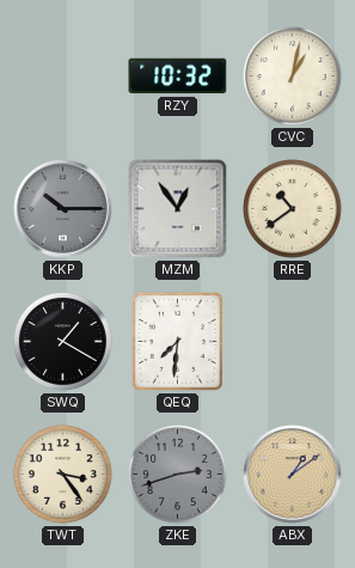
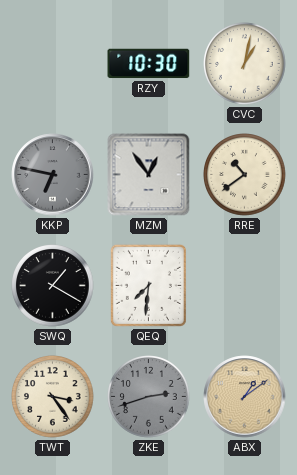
RZY: 10:32 -> 10:30
KKP: 10:15 -> 6:47
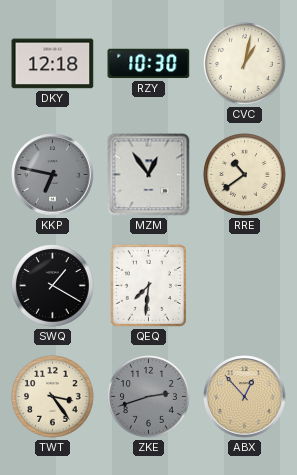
DKY: none -> 12:18
ABX: 1:09 -> 12:53
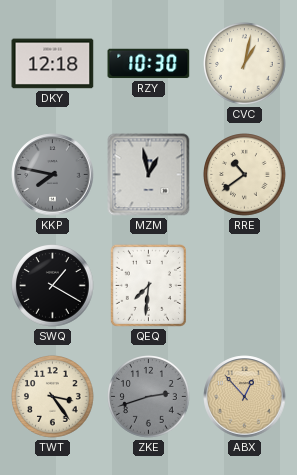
KKP: 6:47 -> 7:47
MZM: 12:54 -> 12:58
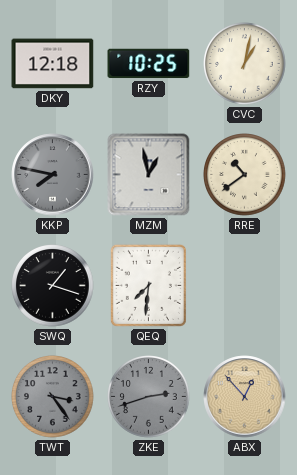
RZY: 10:30 -> 10:25
SWQ: 1:20 -> 1:18
TWT dial: cream -> grey
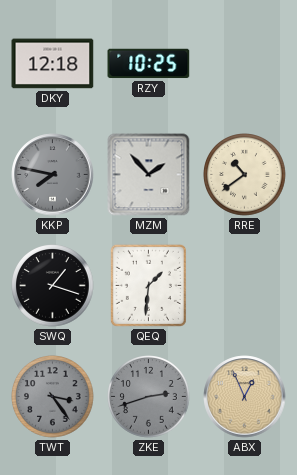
CVC: 1:02 -> none
MZM: 12:58 -> 1:53
QEQ: 7:31 -> 1:31
ABX: 12:53 -> 12:56
